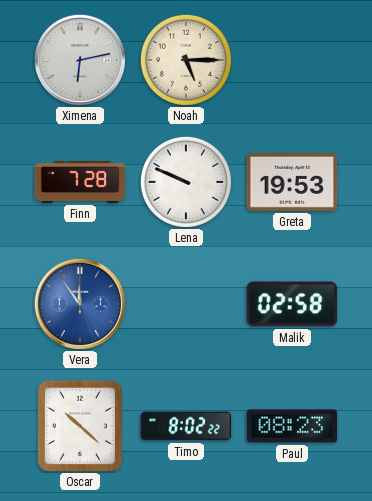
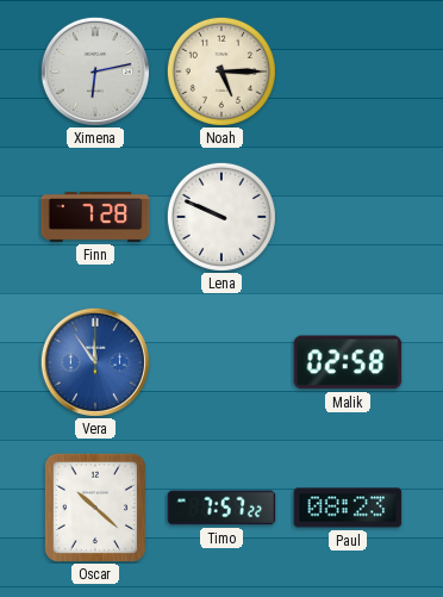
Greta: 19:53 -> none
Timo: 8:02 -> 7:57
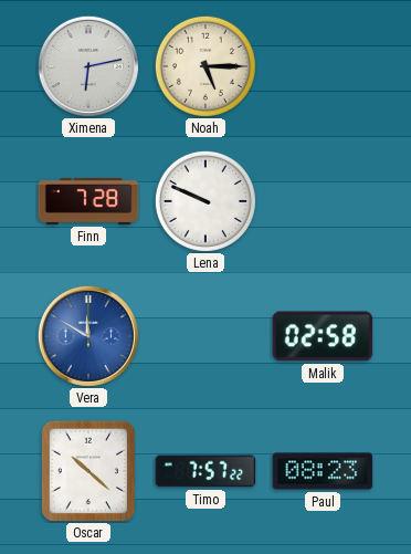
Vera: 11:54 -> 11:50
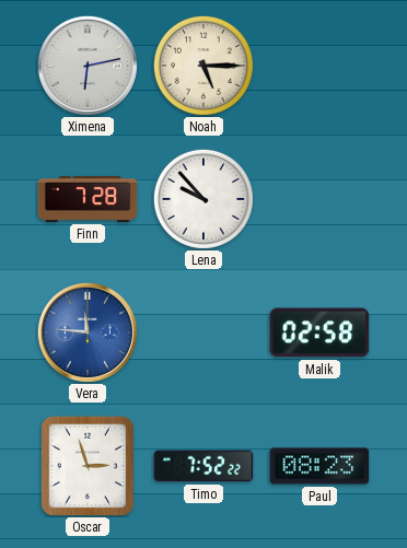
Lena: 9:49 -> 9:53
Vera: 11:50 -> 11:46
Oscar: 10:22 -> 2:57
Timo: 7:57 -> 7:52
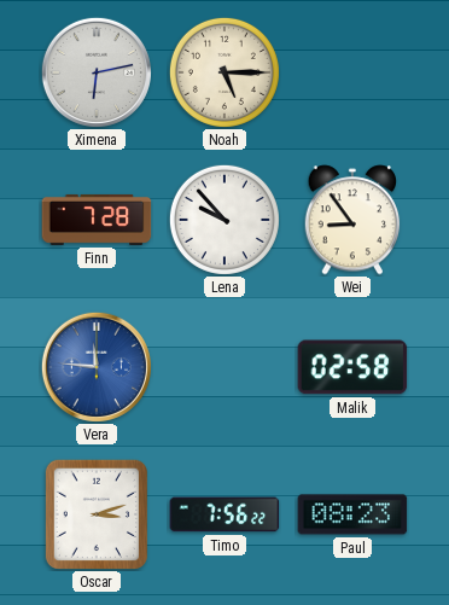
Wei: none -> 8:54
Oscar: 2:57 -> 3:12
Timo: 7:52 -> 7:56
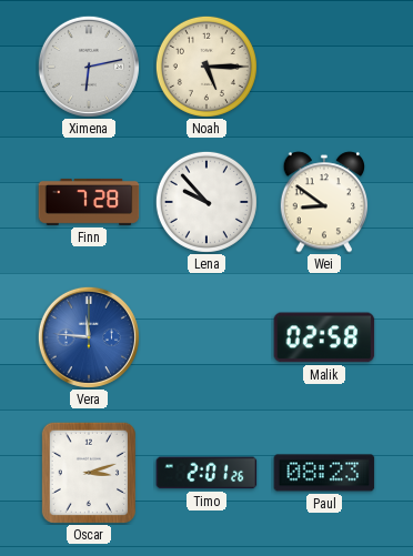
Wei: 8:54 -> 8:51
Timo: 7:56 -> 2:01
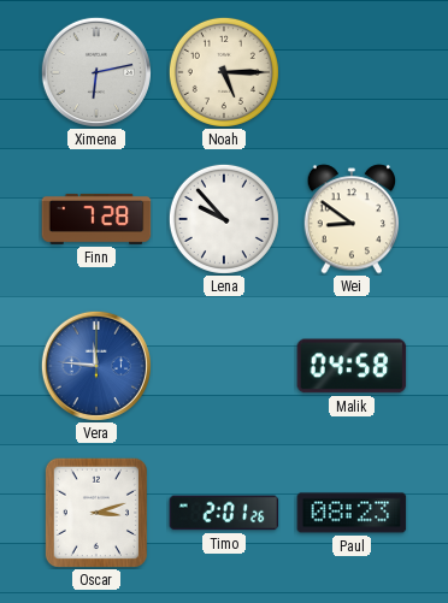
Malik: 02:58 -> 04:58
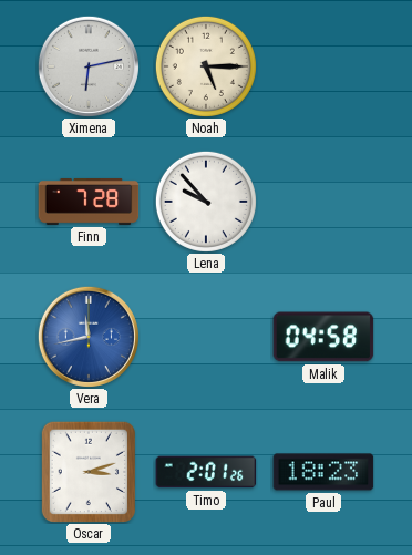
Wei: 8:51 -> none
Vera: 11:46 -> 11:43
Paul: 08:23 -> 18:23
